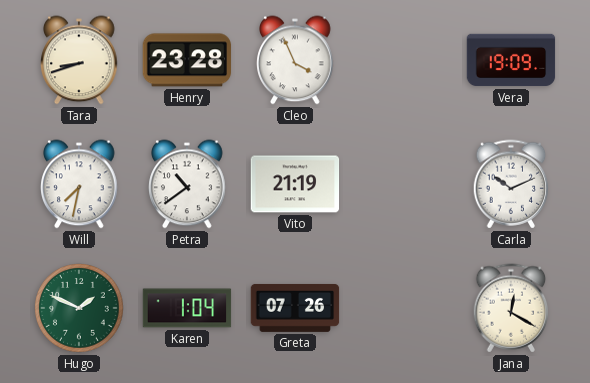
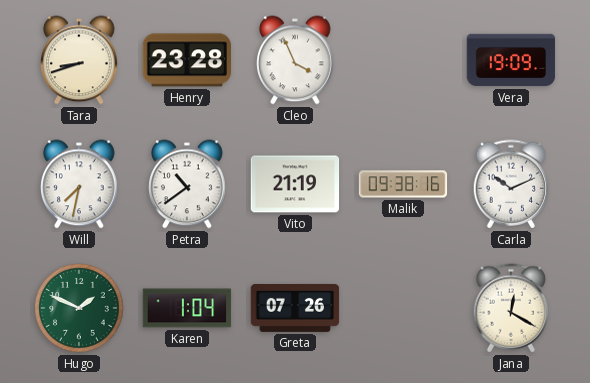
Malik: none -> 09:38
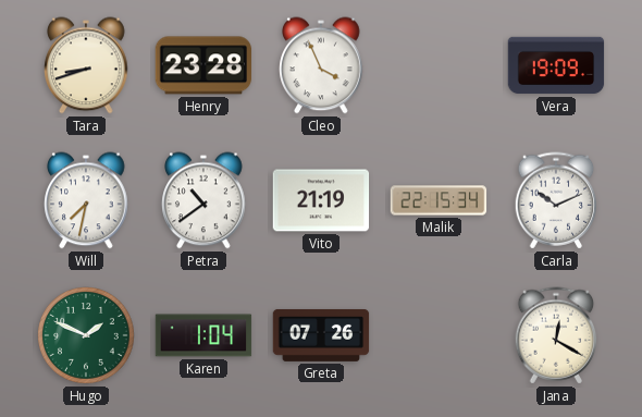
Malik: 09:38 -> 22:15
